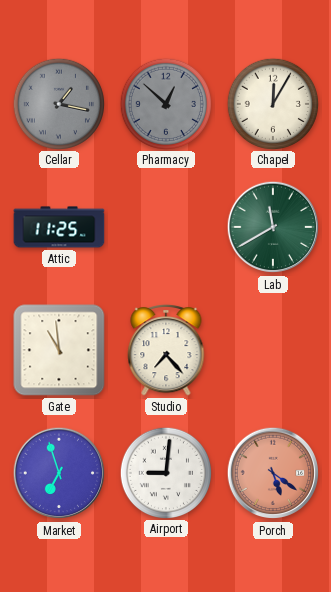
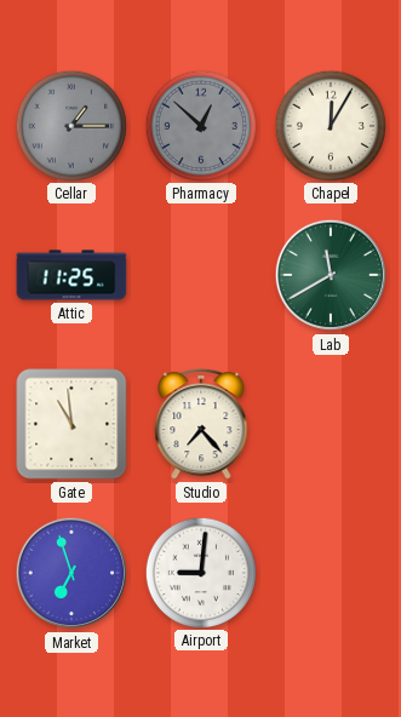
Cellar: 1:17 -> 1:15
Porch: 5:21 -> none
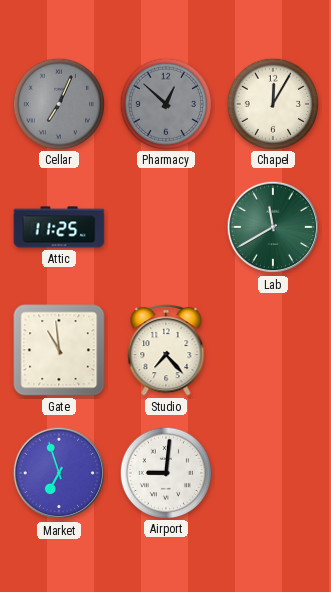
Cellar: 1:15 -> 7:04
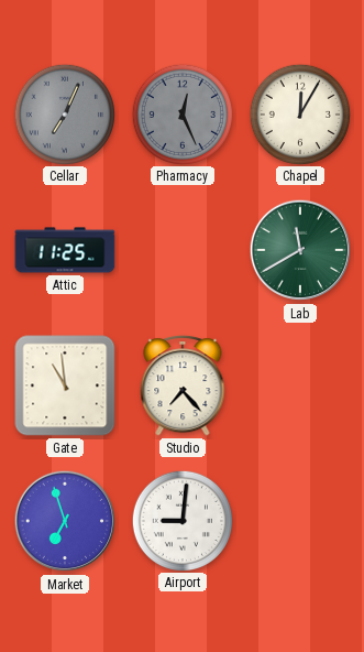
Pharmacy: 12:52 -> 12:26
